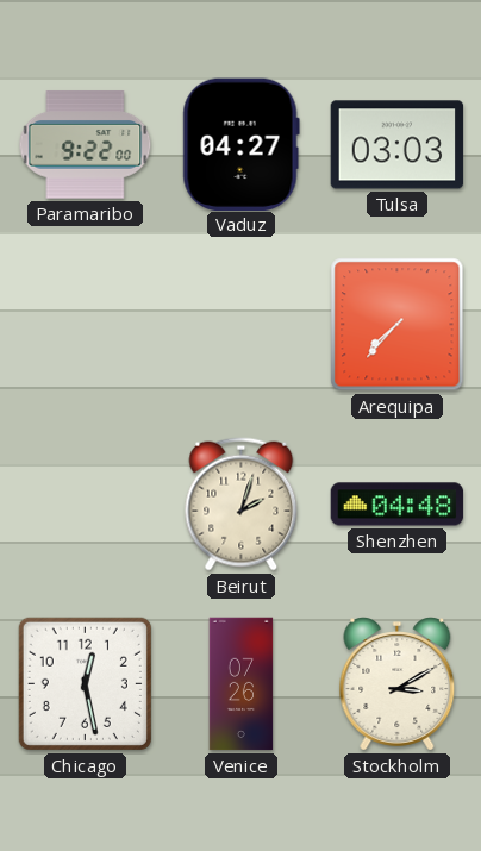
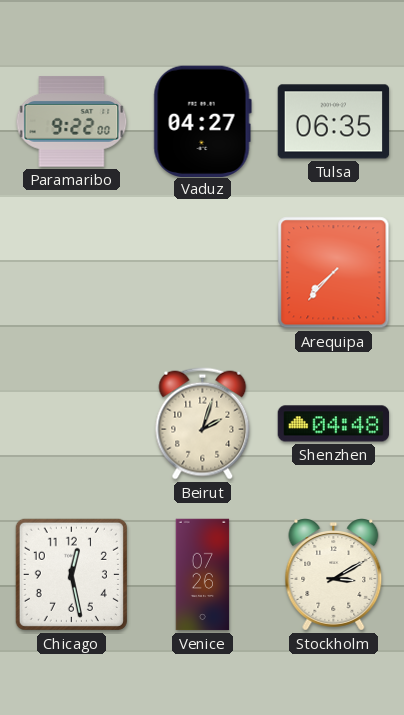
Tulsa: 03:03 -> 06:35
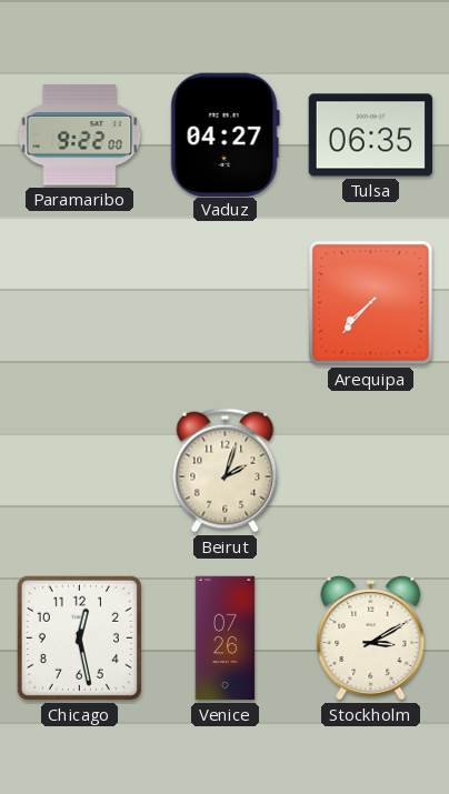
Shenzhen: 04:48 -> none
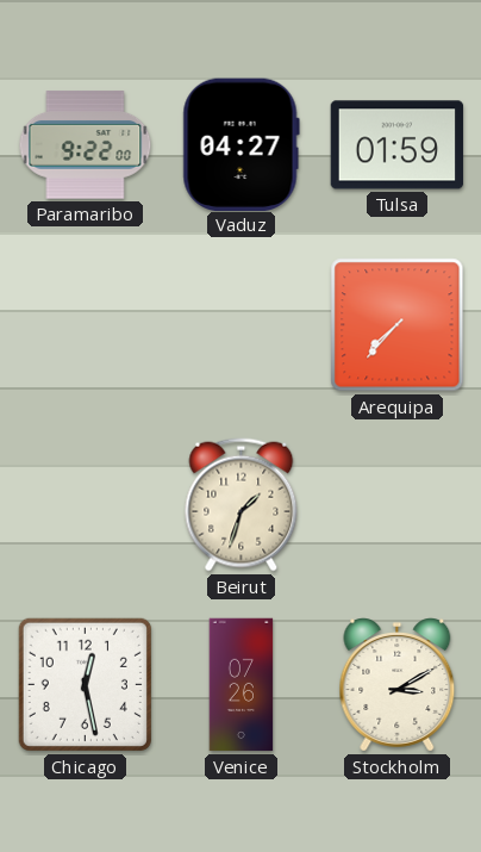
Tulsa: 06:35 -> 01:59
Beirut: 2:03 -> 1:33
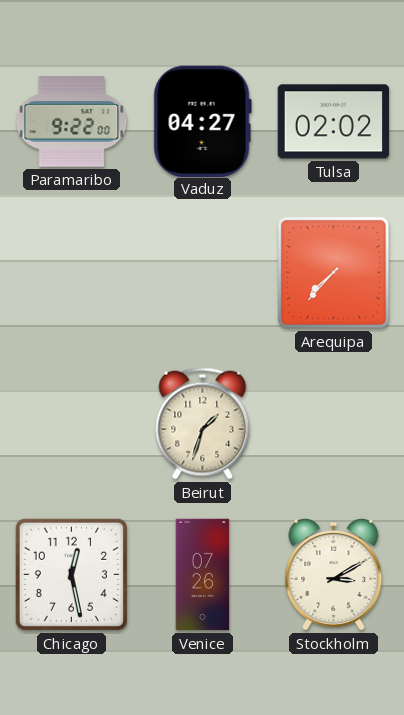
Tulsa: 01:59 -> 02:02
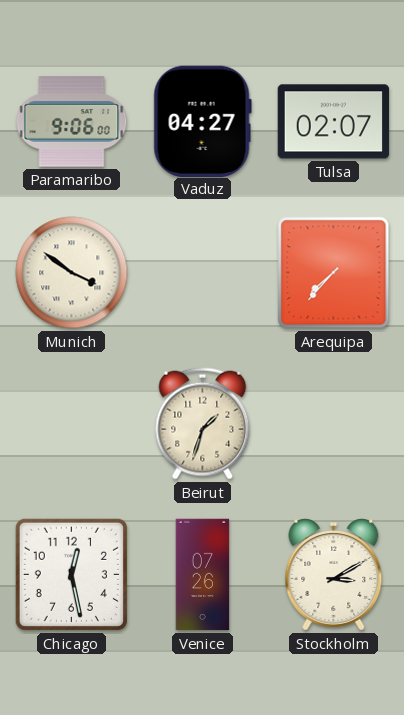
Paramaribo: 9:22 -> 9:06
Tulsa: 02:02 -> 02:07
Munich: none -> 3:51
